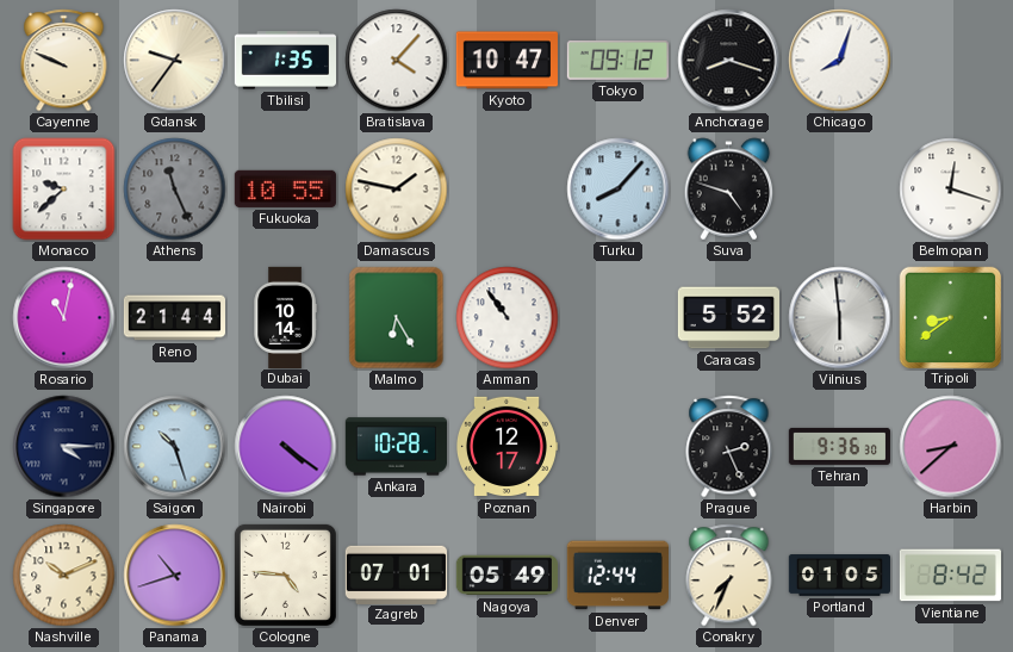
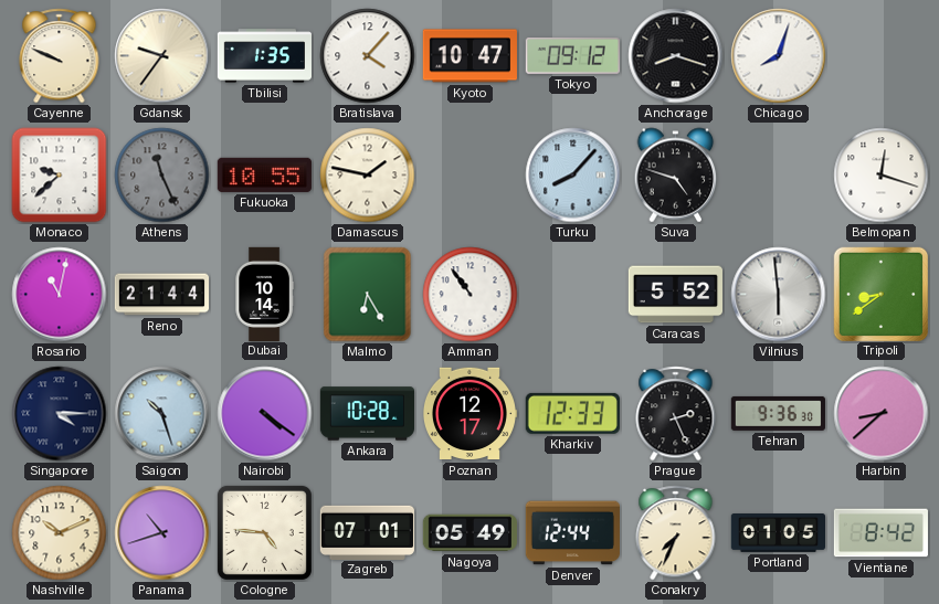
Kharkiv: none -> 12:33
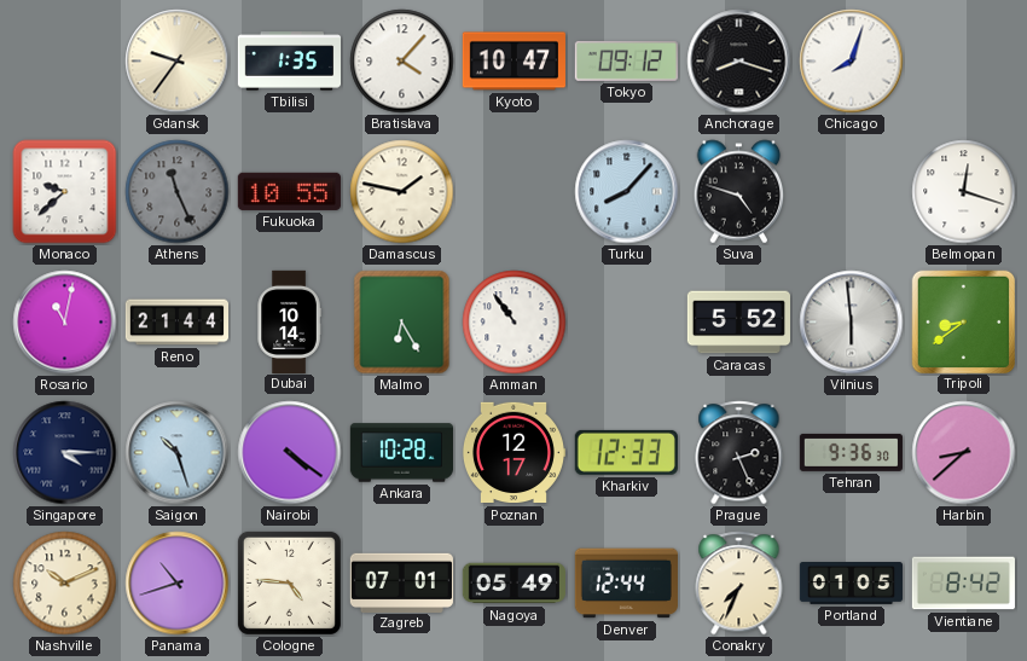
Cayenne: 9:49 -> none
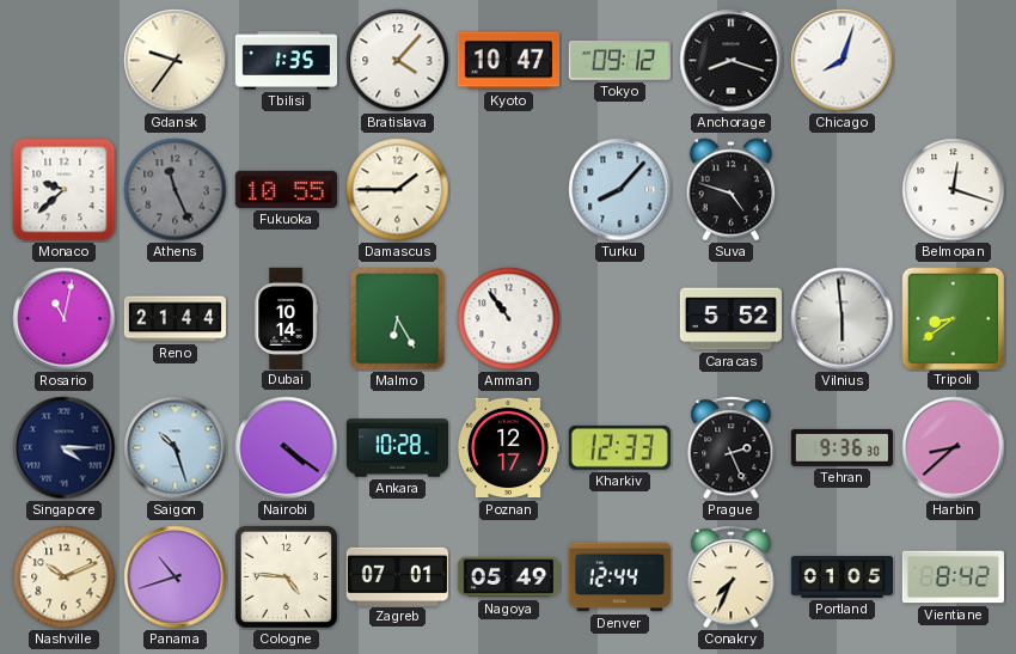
Damascus: 1:47 -> 1:45
